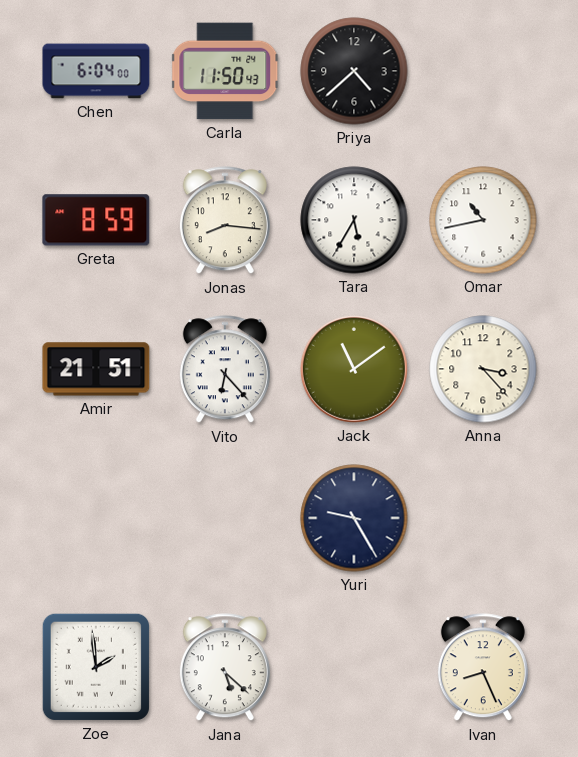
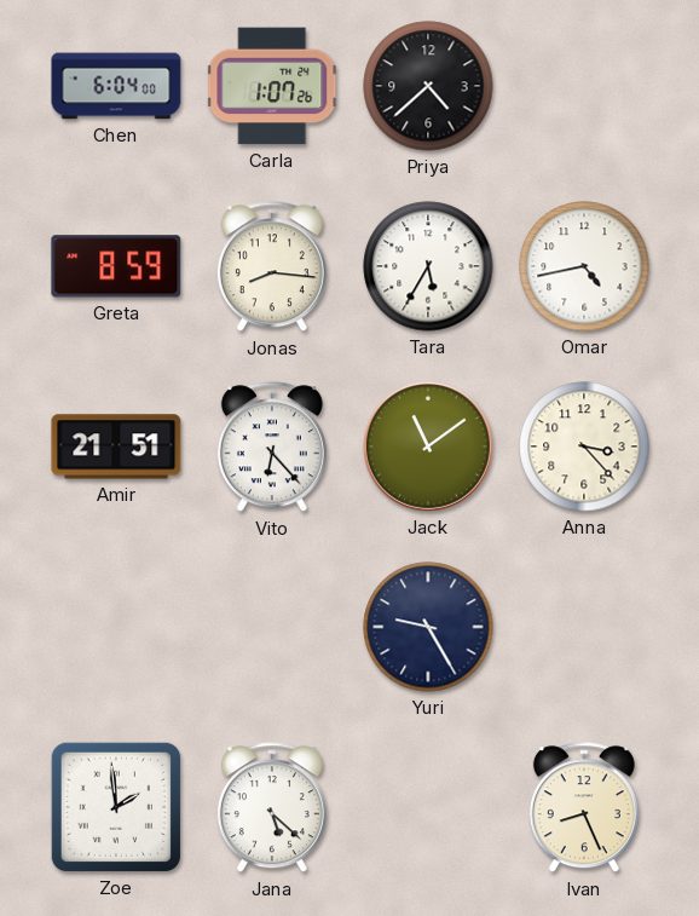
Carla: 11:50 -> 1:07
Omar: 10:43 -> 4:43
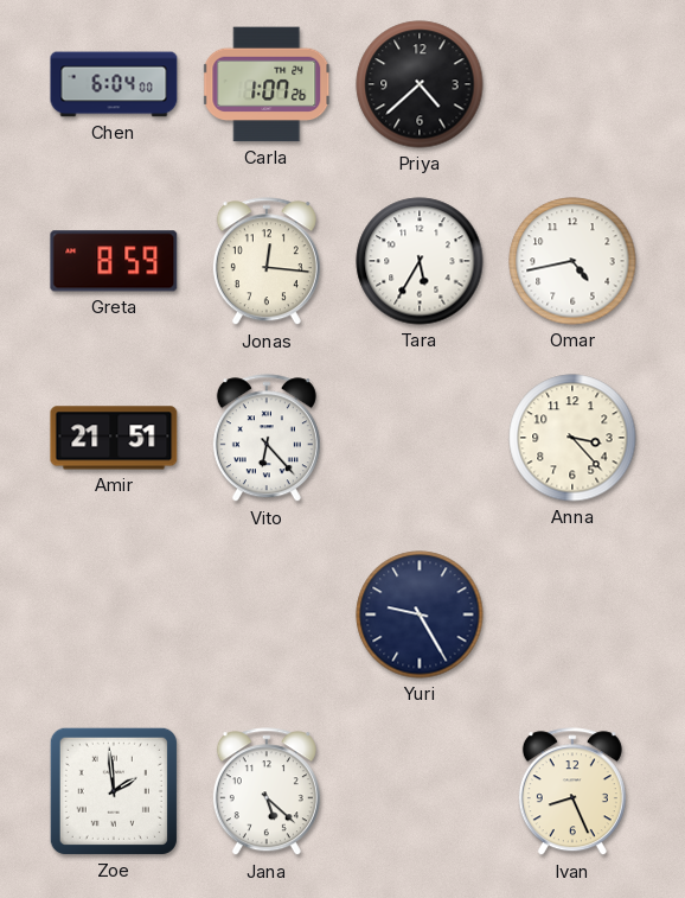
Jonas: 8:16 -> 12:16
Jack: 11:09 -> none
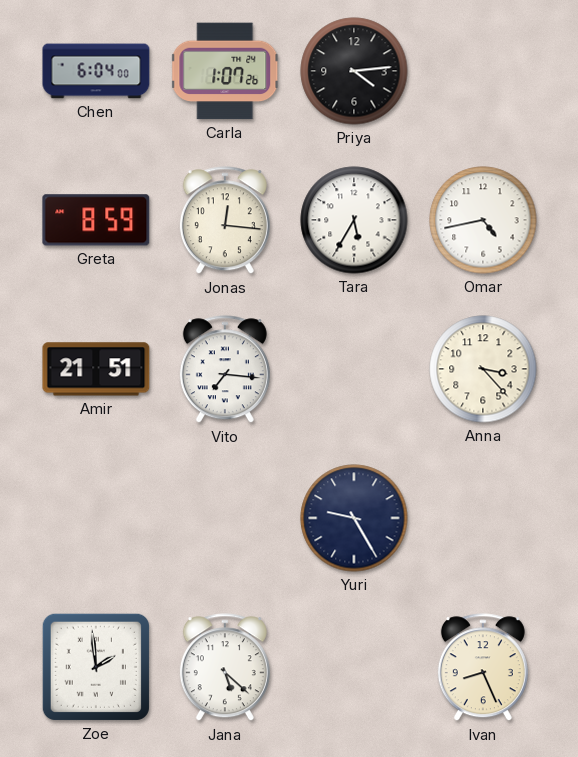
Priya: 4:38 -> 4:14
Vito: 6:23 -> 7:16
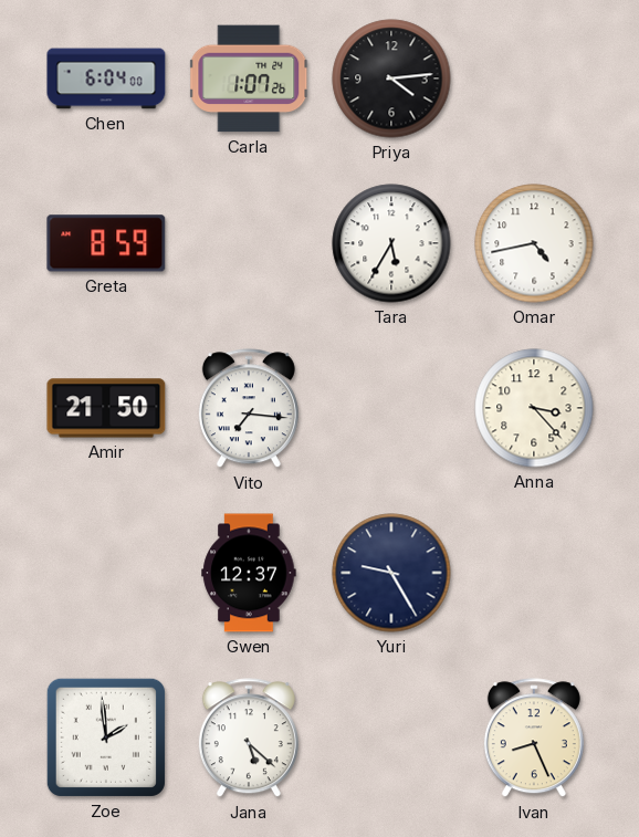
Jonas: 12:16 -> none
Amir: 21:51 -> 21:50
Gwen: none -> 12:37
